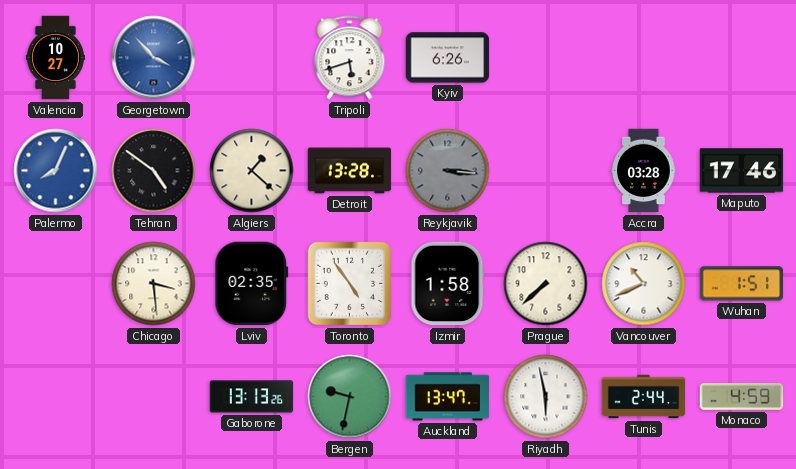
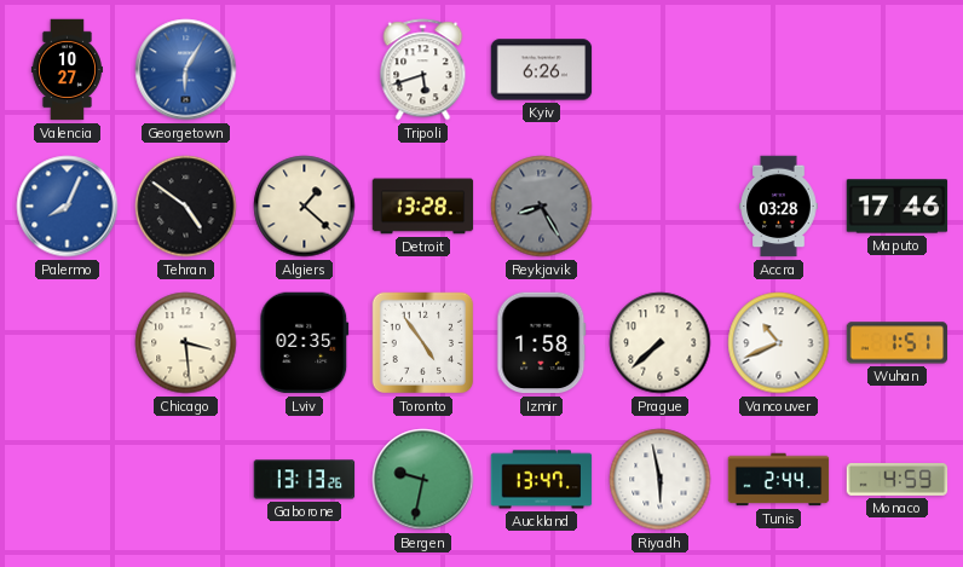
Georgetown: 3:53 -> 6:05
Reykjavik: 3:16 -> 8:25
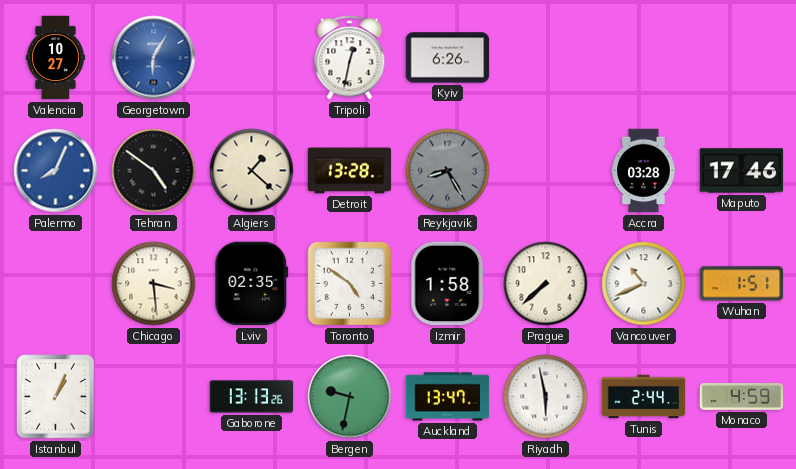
Tripoli: 5:42 -> 12:32
Toronto: 4:54 -> 4:51
Istanbul: none -> 1:04
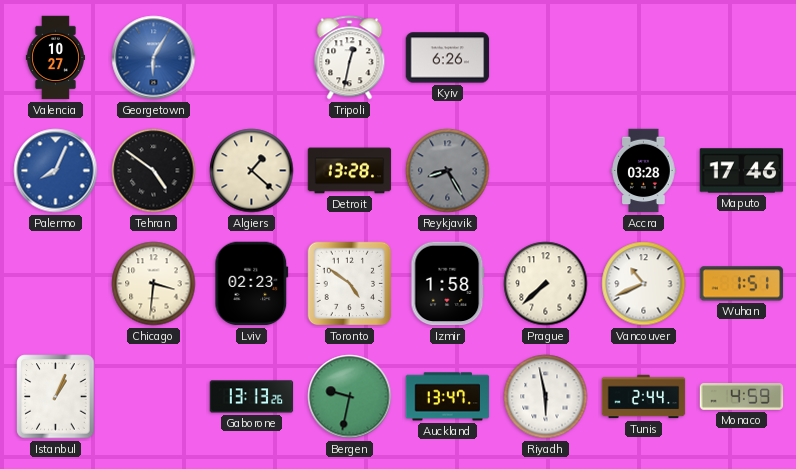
Chicago: 3:29 -> 3:31
Lviv: 02:35 -> 02:23
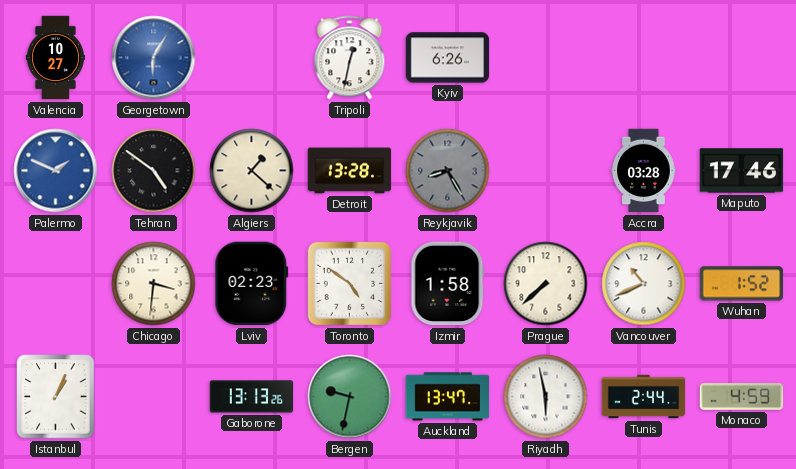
Palermo: 8:04 -> 1:49
Wuhan: 1:51 -> 1:52
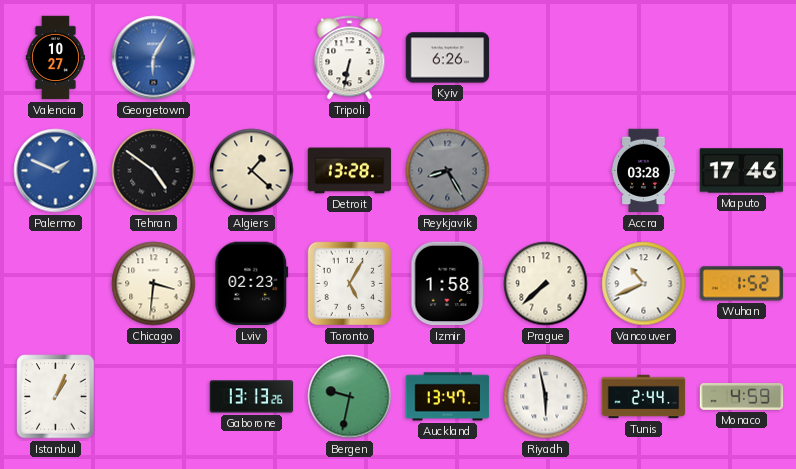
Tripoli: 12:32 -> 6:32
Toronto: 4:51 -> 5:05
